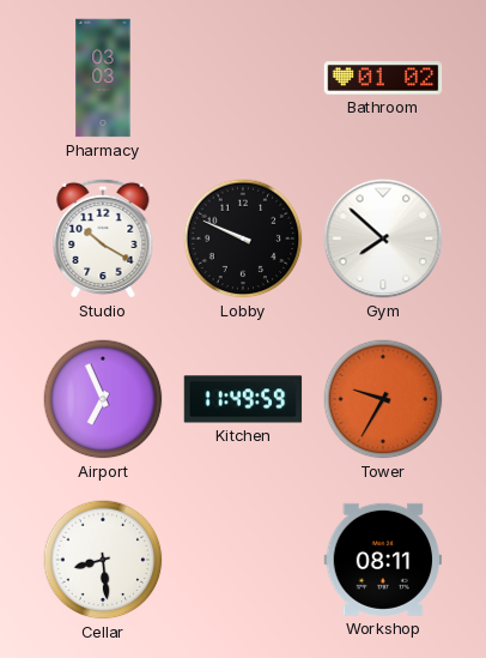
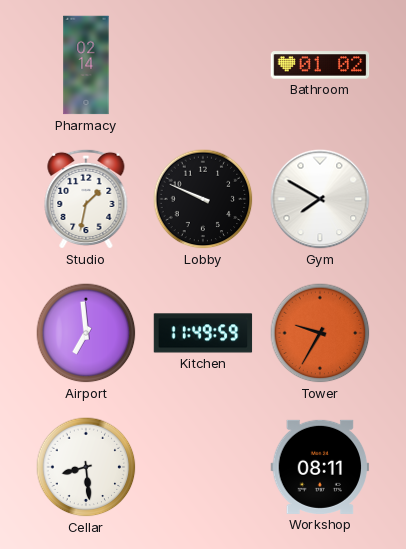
Pharmacy: 03:03 -> 02:14
Studio: 10:20 -> 1:32
Gym: 7:52 -> 7:50
Airport: 6:56 -> 6:59
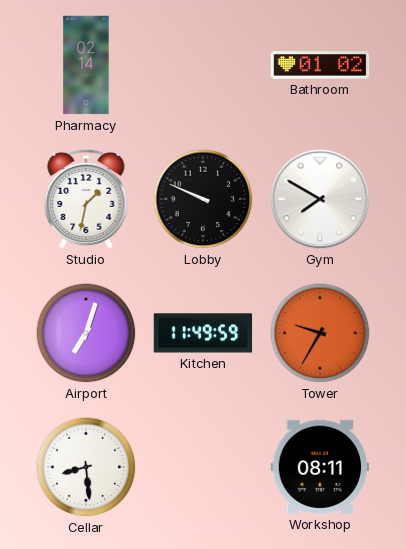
Airport: 6:59 -> 7:03
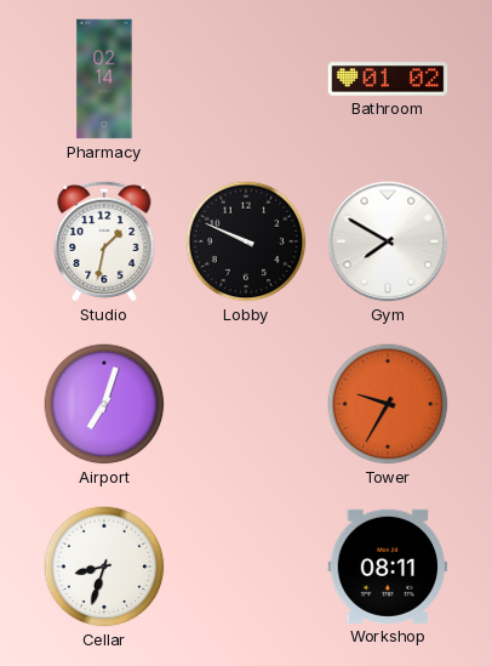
Kitchen: 11:49 -> none
Cellar: 8:29 -> 8:33
